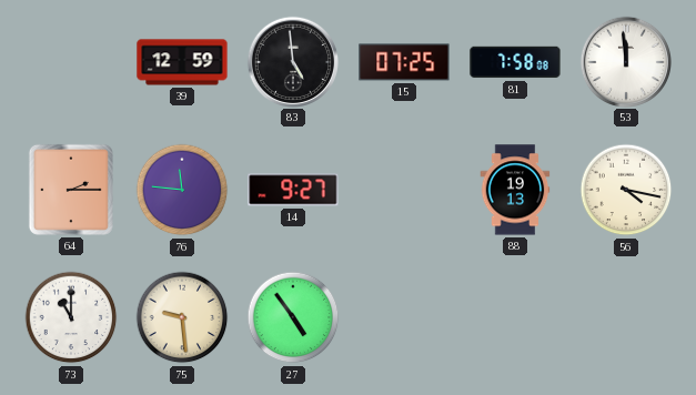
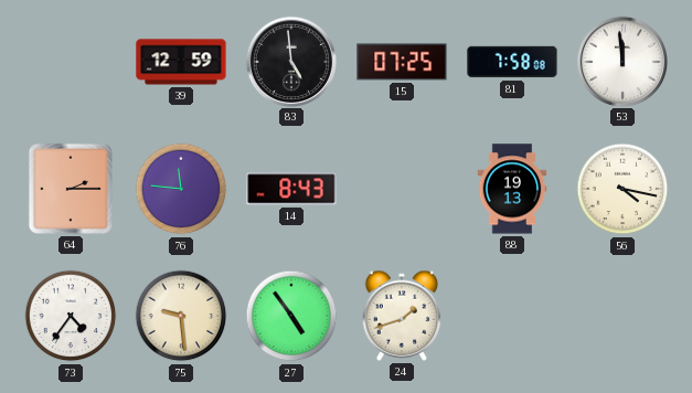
14: 9:27 -> 8:43
73: 11:00 -> 4:36
24: none -> 1:42
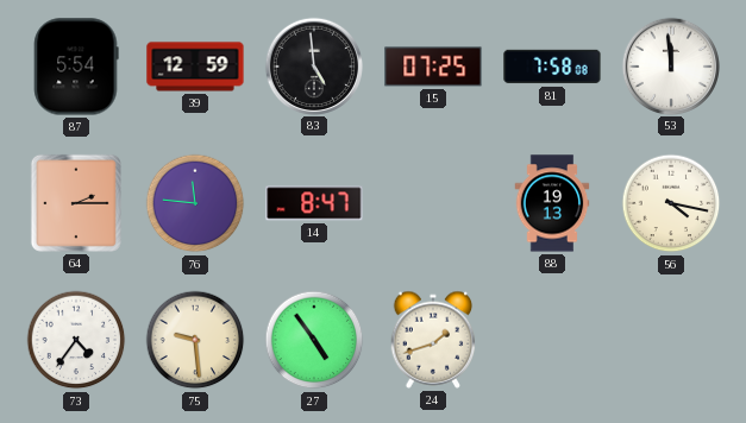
87: none -> 5:54
14: 8:43 -> 8:47
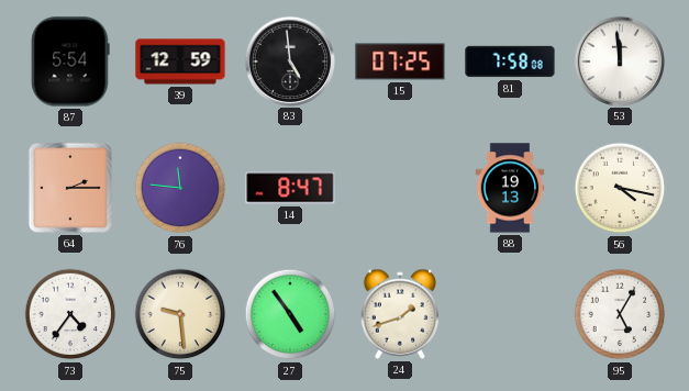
95: none -> 5:05
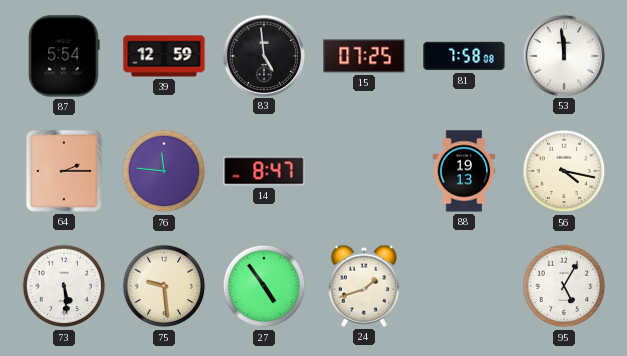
73: 4:36 -> 5:29
